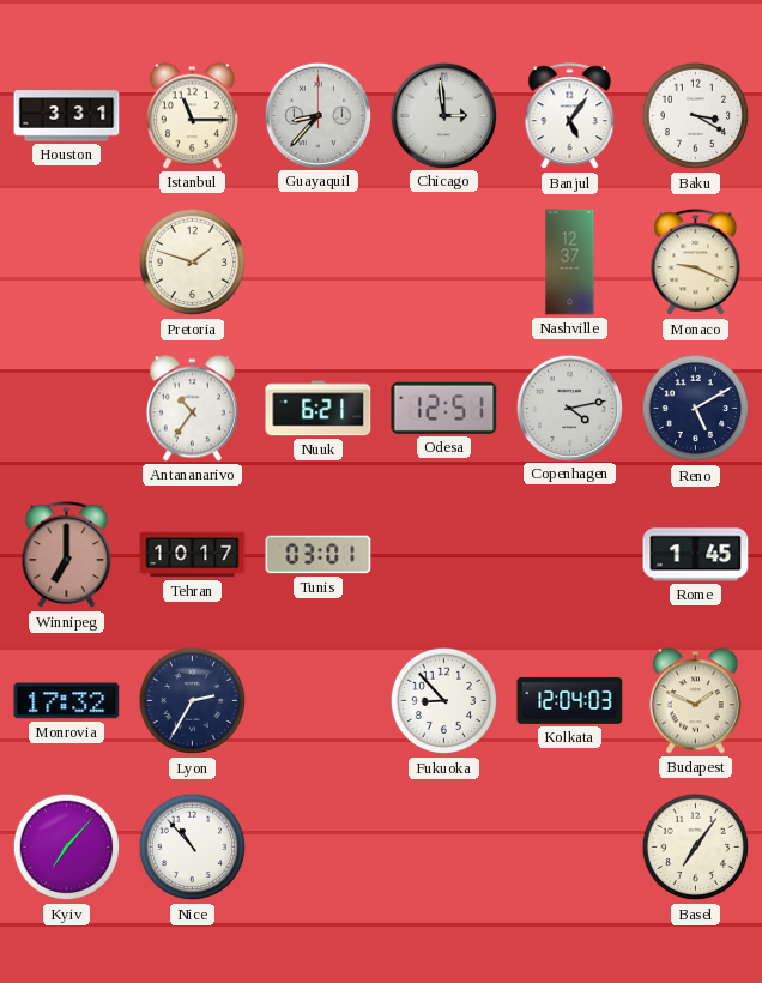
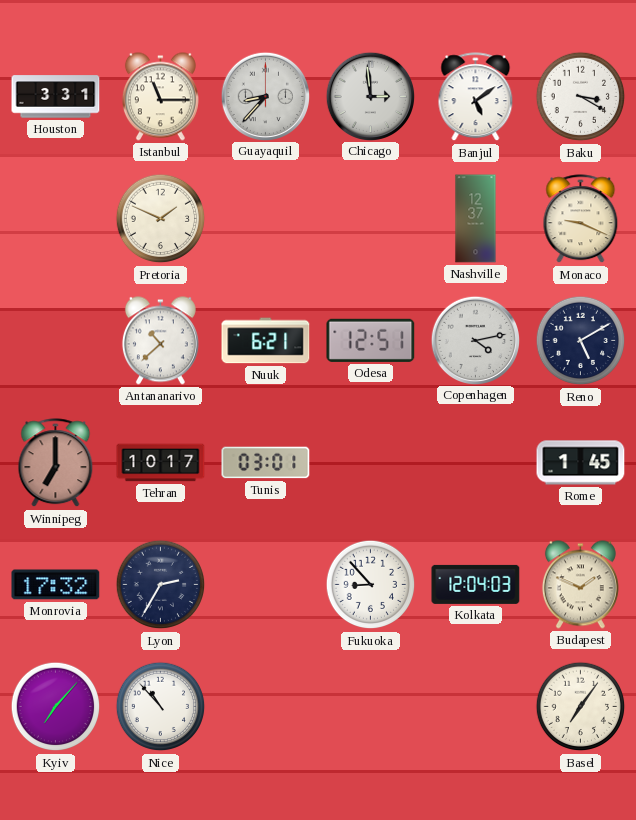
Banjul: 5:06 -> 5:09
Pretoria: 1:48 -> 1:49
Antananarivo: 10:36 -> 10:38
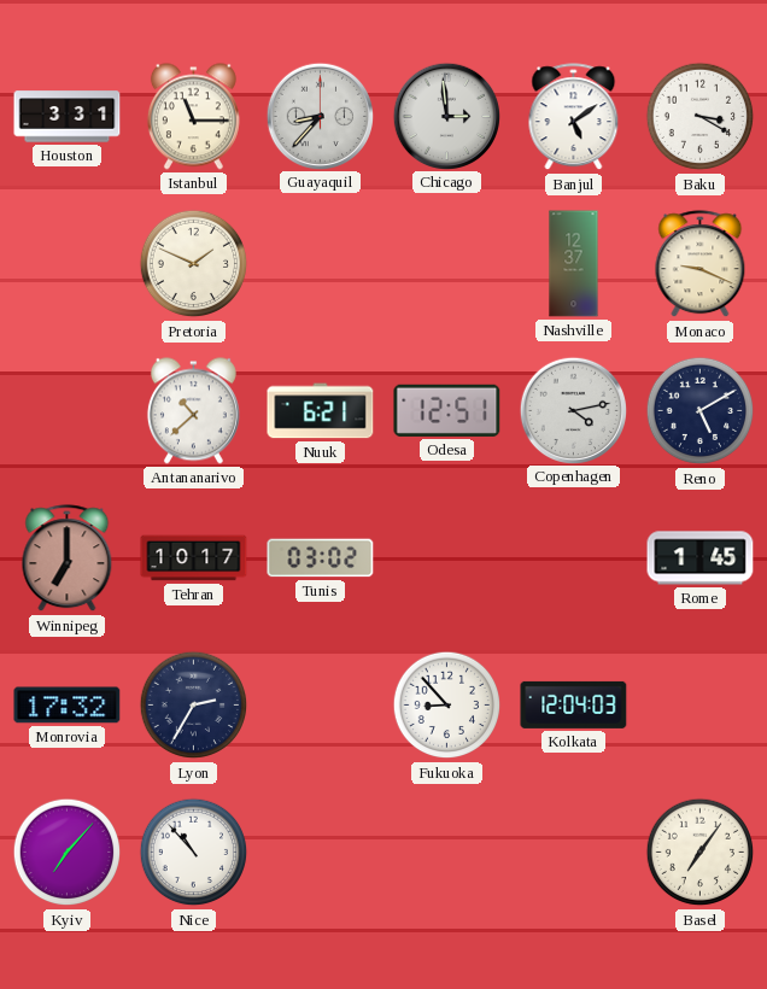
Tunis: 03:01 -> 03:02
Budapest: 1:49 -> none
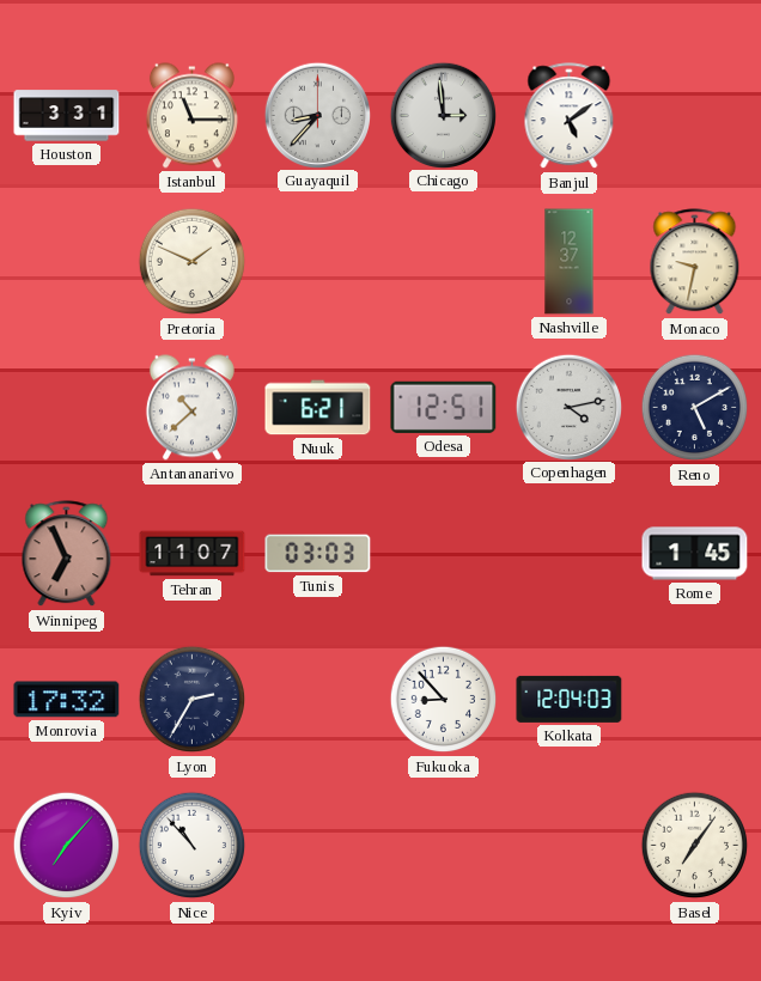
Baku: 3:20 -> none
Monaco: 9:19 -> 9:32
Winnipeg: 7:00 -> 6:56
Tehran: 10:17 -> 11:07
Tunis: 03:02 -> 03:03
